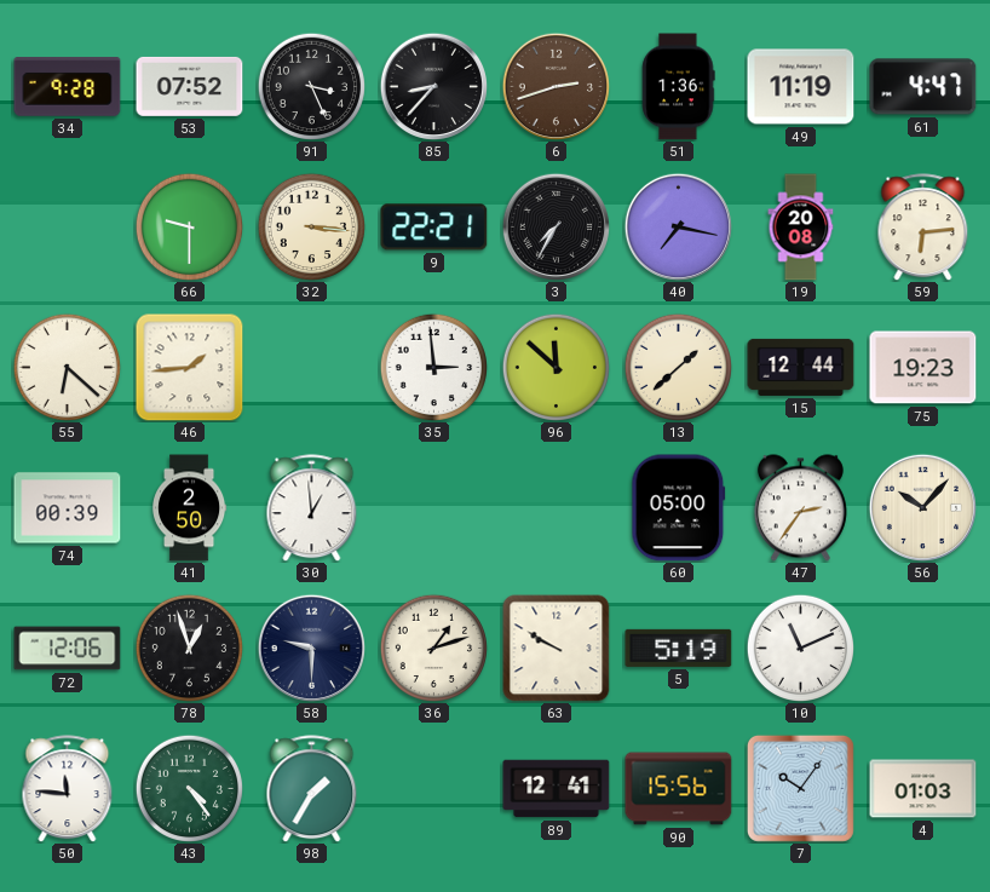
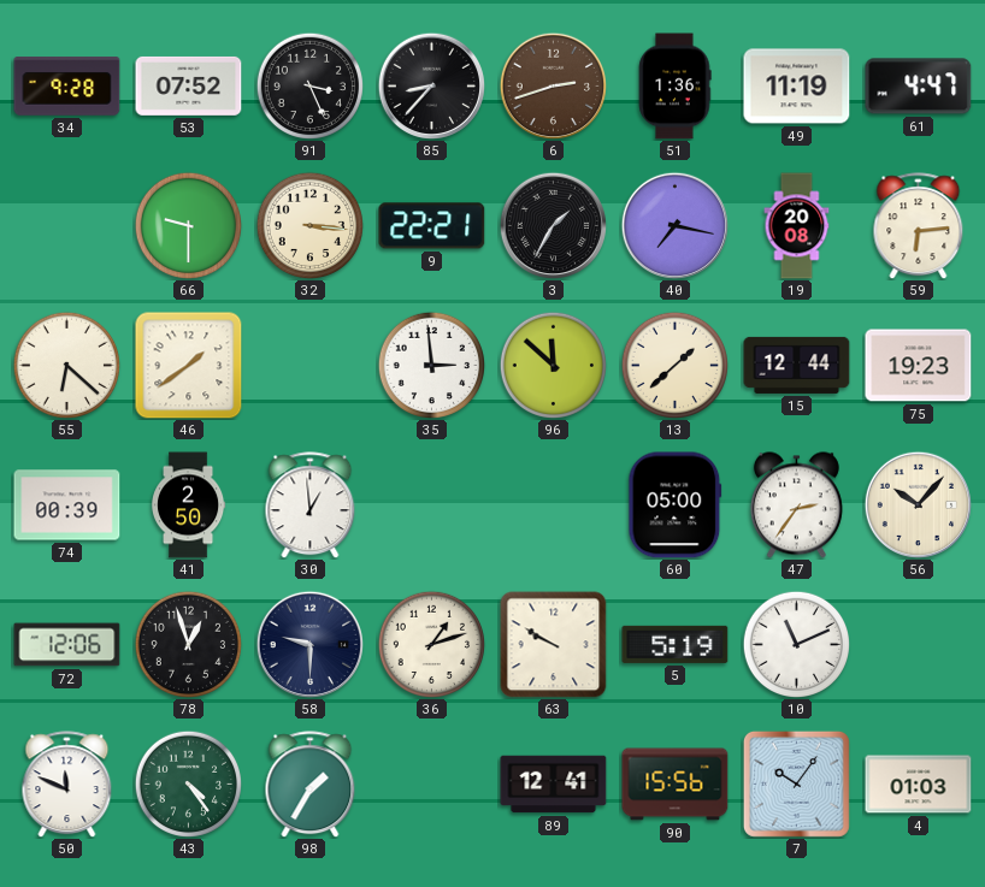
3: 7:35 -> 1:35
46: 1:44 -> 1:39
50: 11:46 -> 11:49
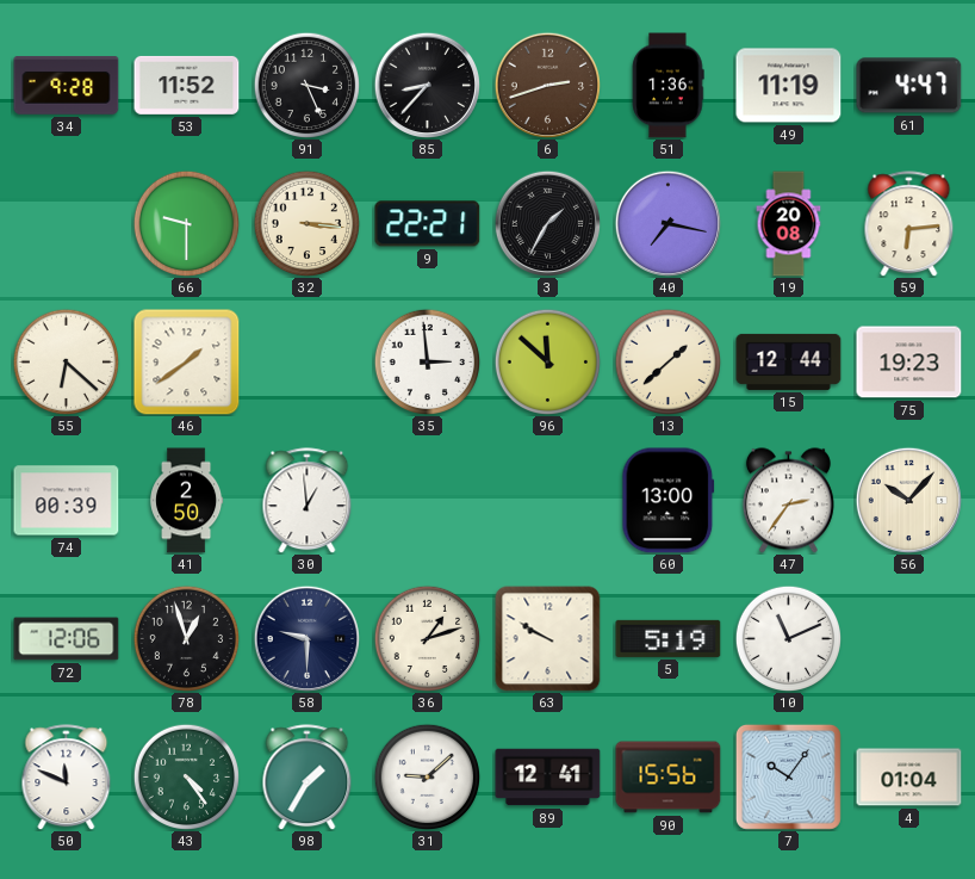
53: 07:52 -> 11:52
60: 05:00 -> 13:00
31: none -> 9:08
4: 01:03 -> 01:04
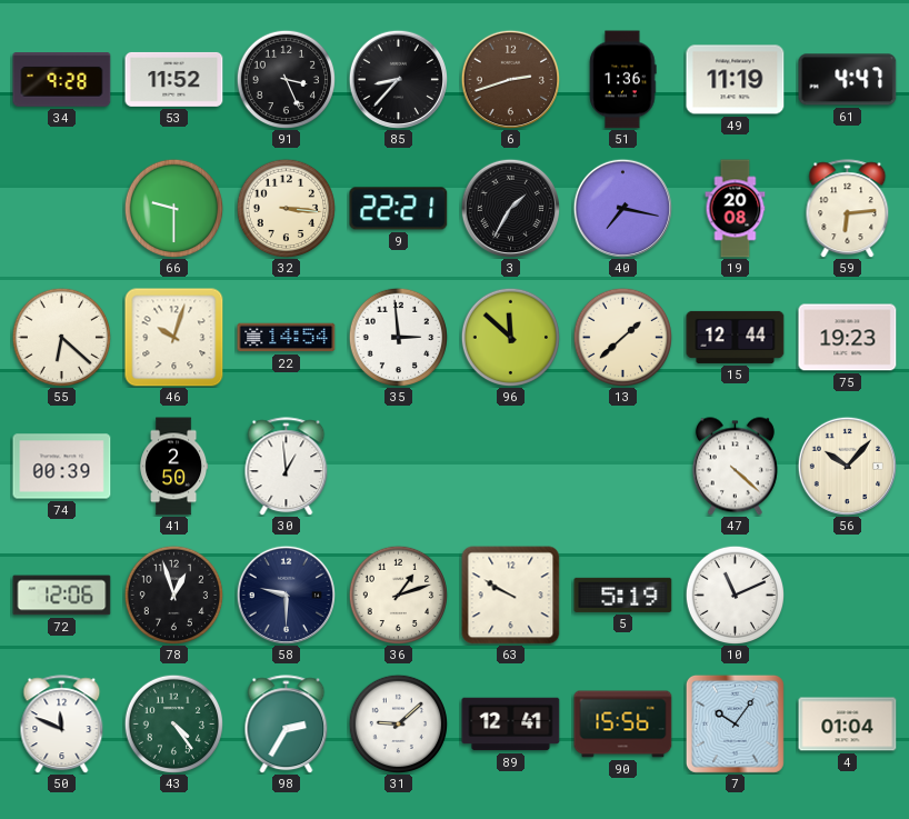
46: 1:39 -> 10:03
22: none -> 14:54
60: 13:00 -> none
47: 2:36 -> 4:22
98: 1:35 -> 2:35
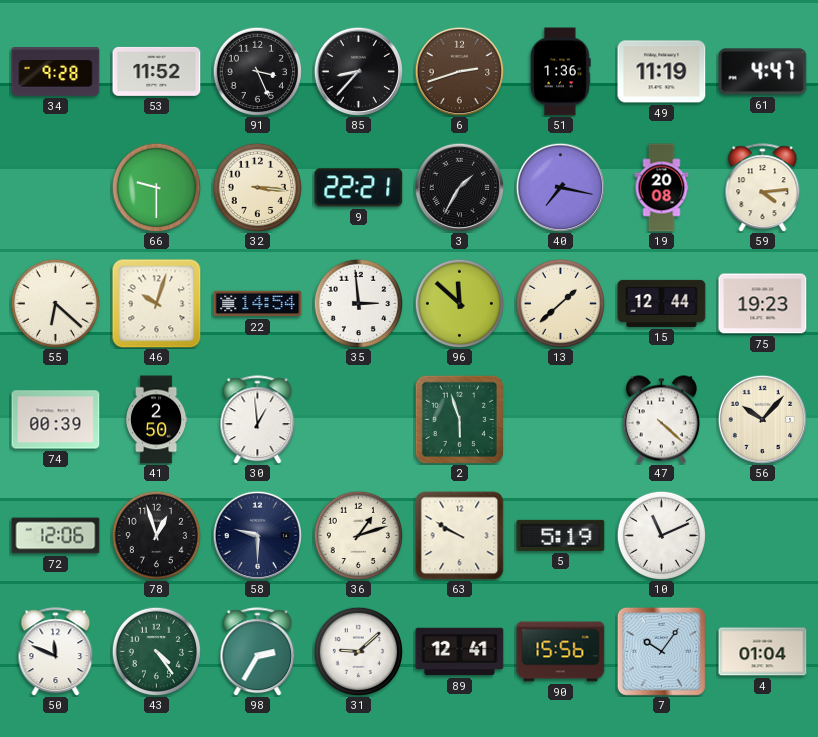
59: 6:14 -> 4:14
2: none -> 5:57
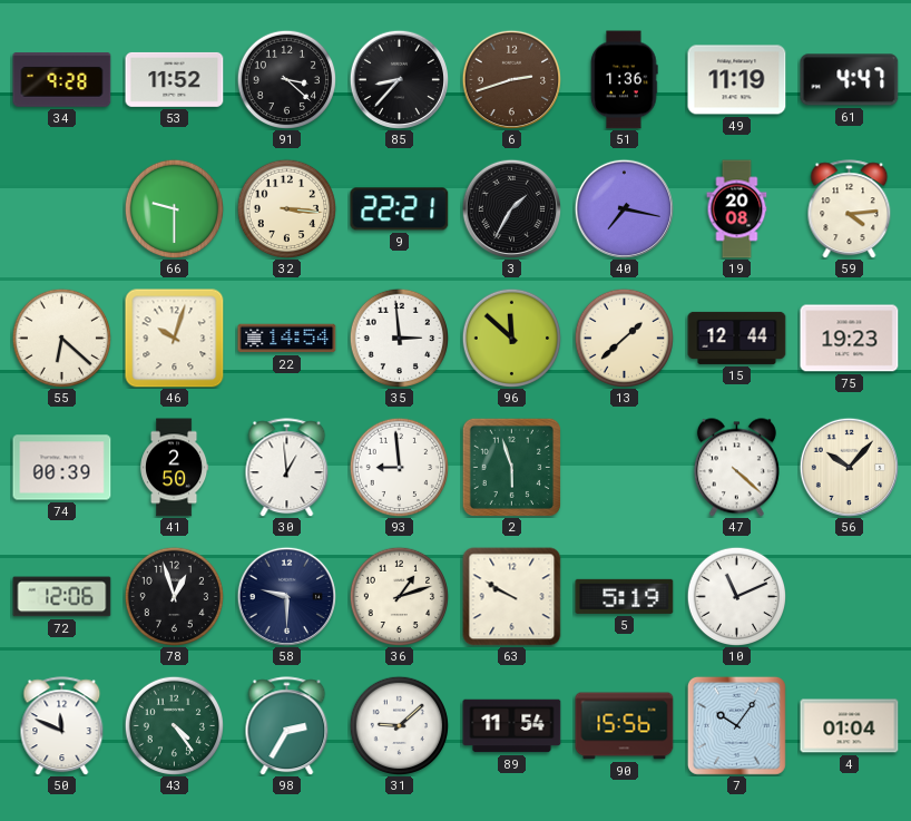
91: 3:26 -> 3:22
93: none -> 8:59
89: 12:41 -> 11:54
